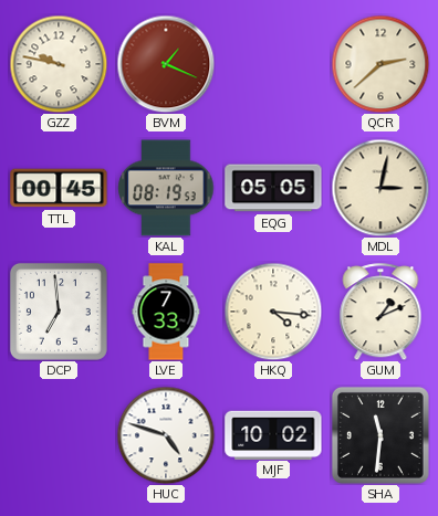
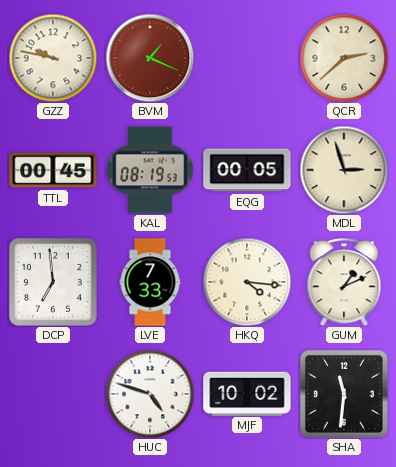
EQG: 05:05 -> 00:05
MDL: 3:02 -> 2:57
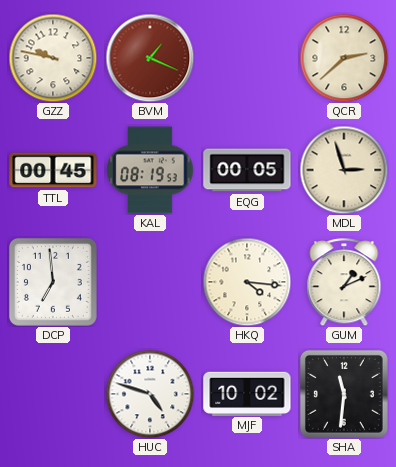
LVE: 7:33 -> none
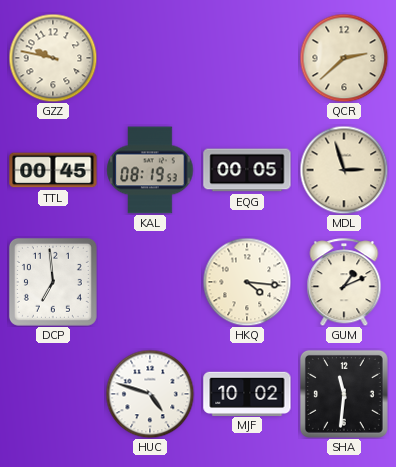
BVM: 1:19 -> none
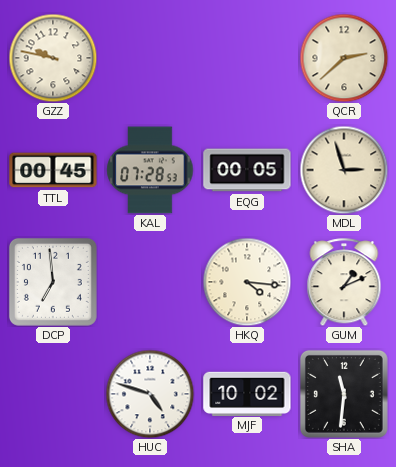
KAL: 08:19 -> 07:28
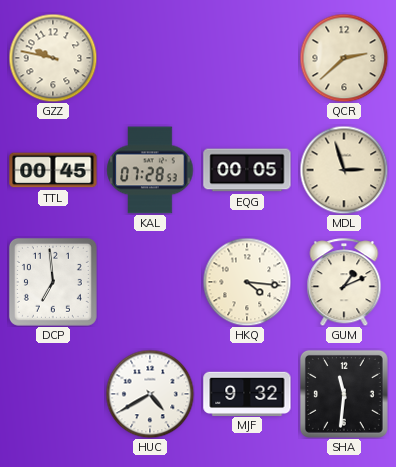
HUC: 4:48 -> 4:40
MJF: 10:02 -> 9:32
